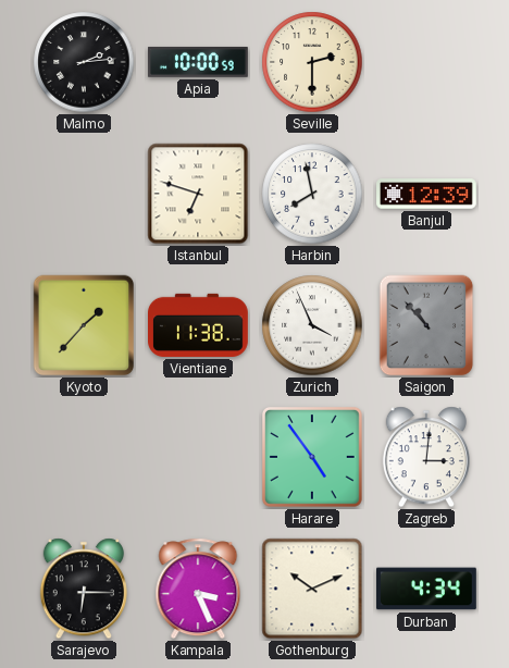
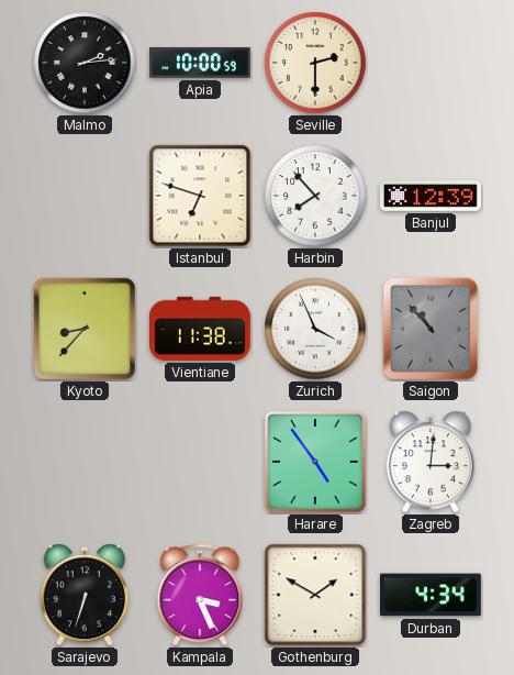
Harbin: 7:58 -> 7:53
Kyoto: 1:37 -> 8:37
Sarajevo: 6:15 -> 6:33
Gothenburg: 10:11 -> 1:50
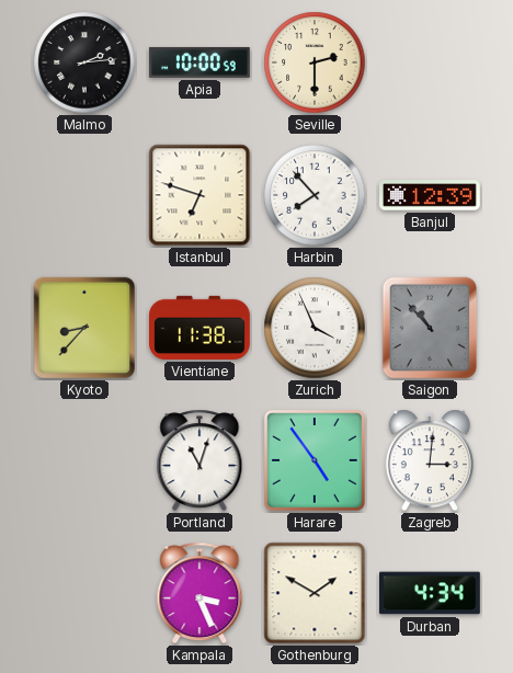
Portland: none -> 11:03
Sarajevo: 6:33 -> none
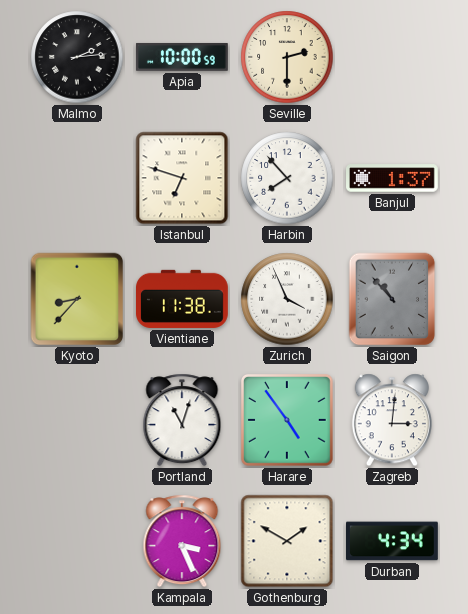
Banjul: 12:39 -> 1:37
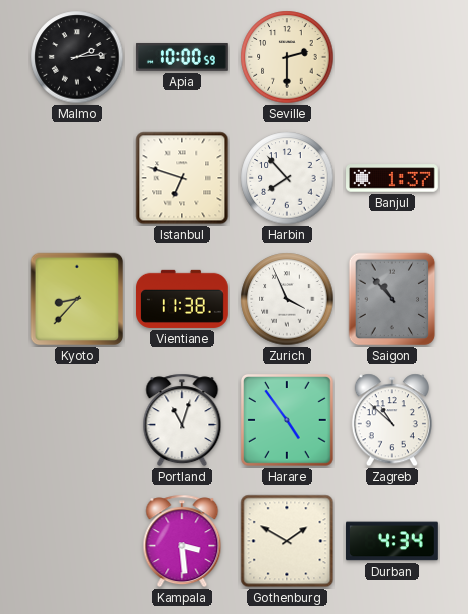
Zagreb: 3:01 -> 10:52
Kampala: 3:26 -> 3:29
